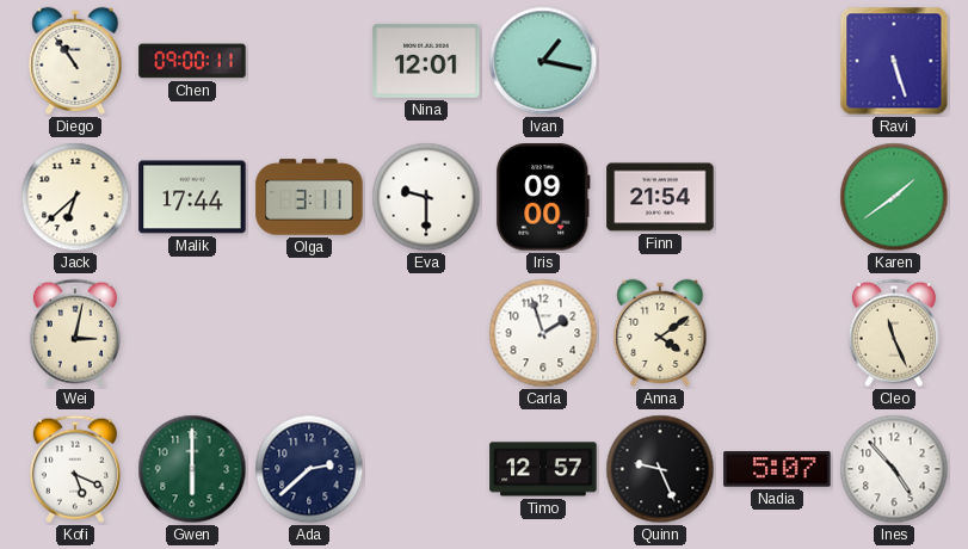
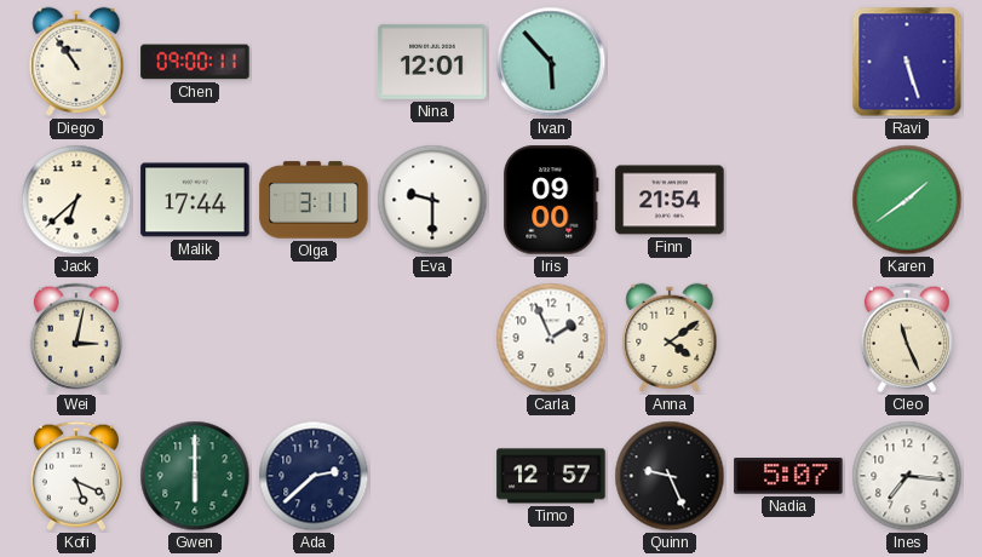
Ivan: 1:17 -> 5:53
Carla: 1:57 -> 1:56
Ines: 4:53 -> 7:16
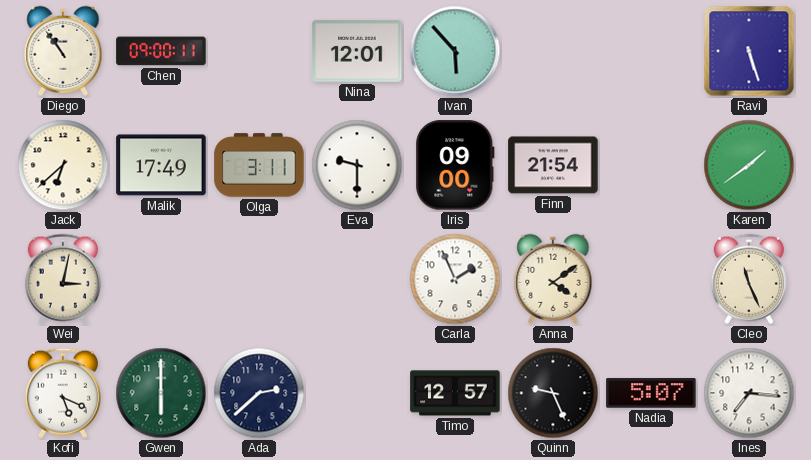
Malik: 17:44 -> 17:49
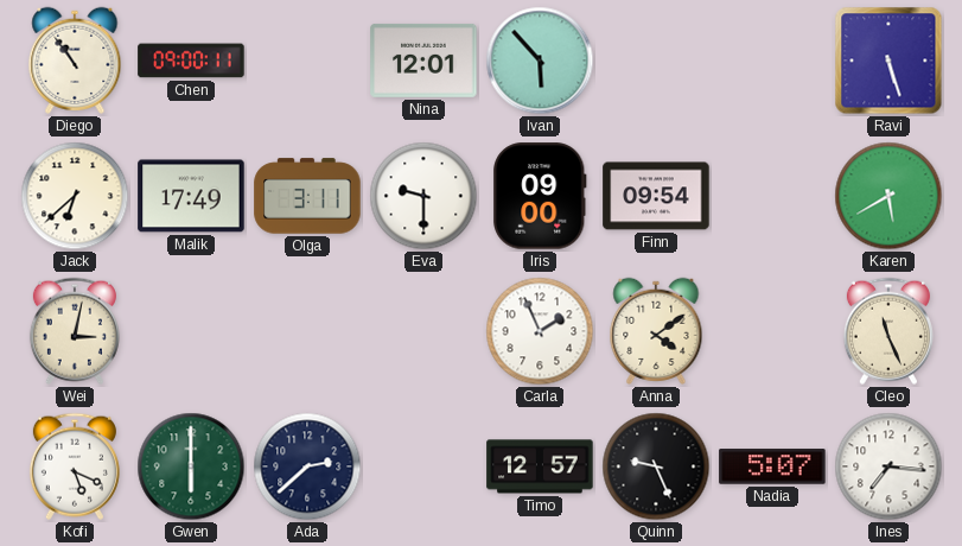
Finn: 21:54 -> 09:54
Karen: 1:39 -> 5:40
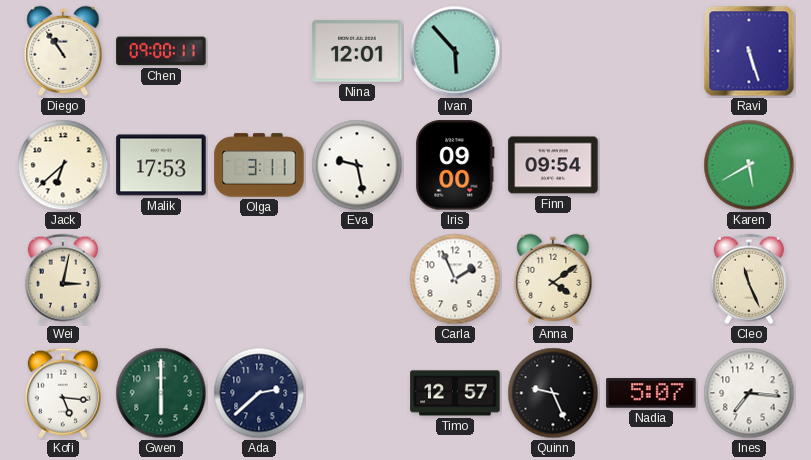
Malik: 17:49 -> 17:53
Eva: 9:30 -> 9:28
Kofi: 5:19 -> 5:16
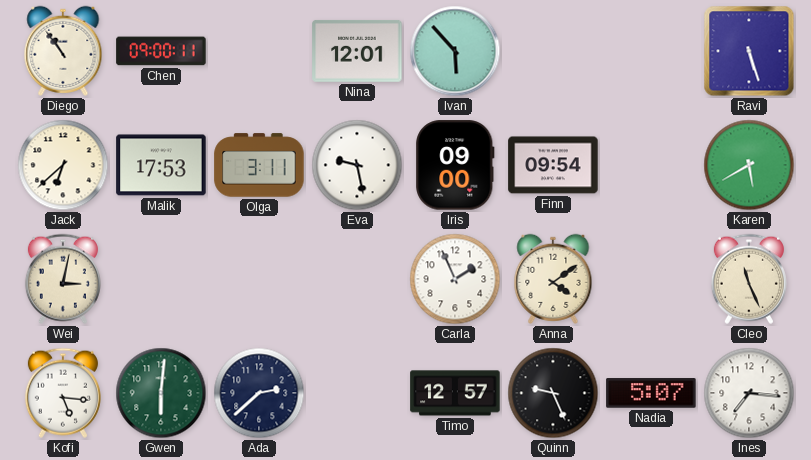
Gwen: 6:00 -> 6:01
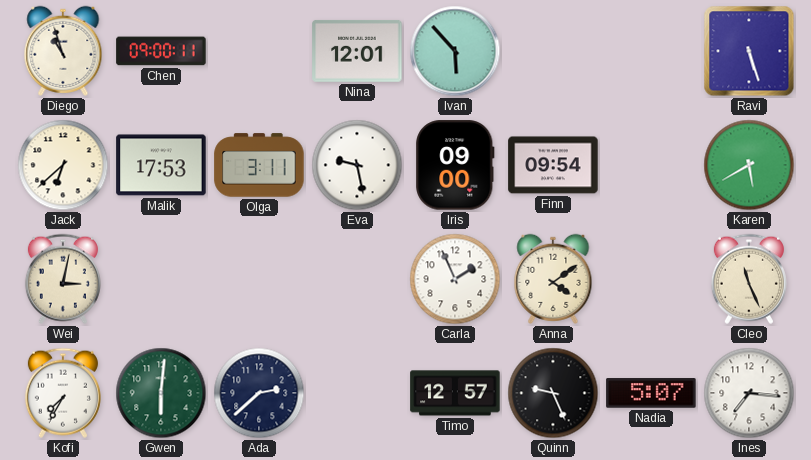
Diego: 10:54 -> 10:57
Kofi: 5:16 -> 7:35
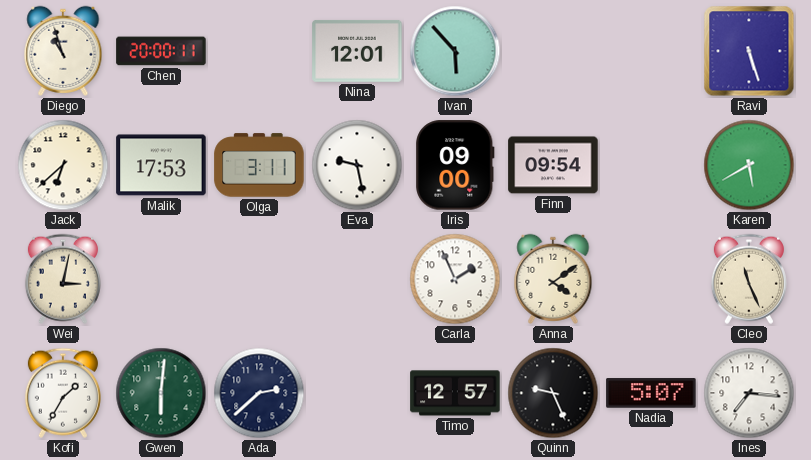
Chen: 09:00 -> 20:00
Kofi: 7:35 -> 1:35
